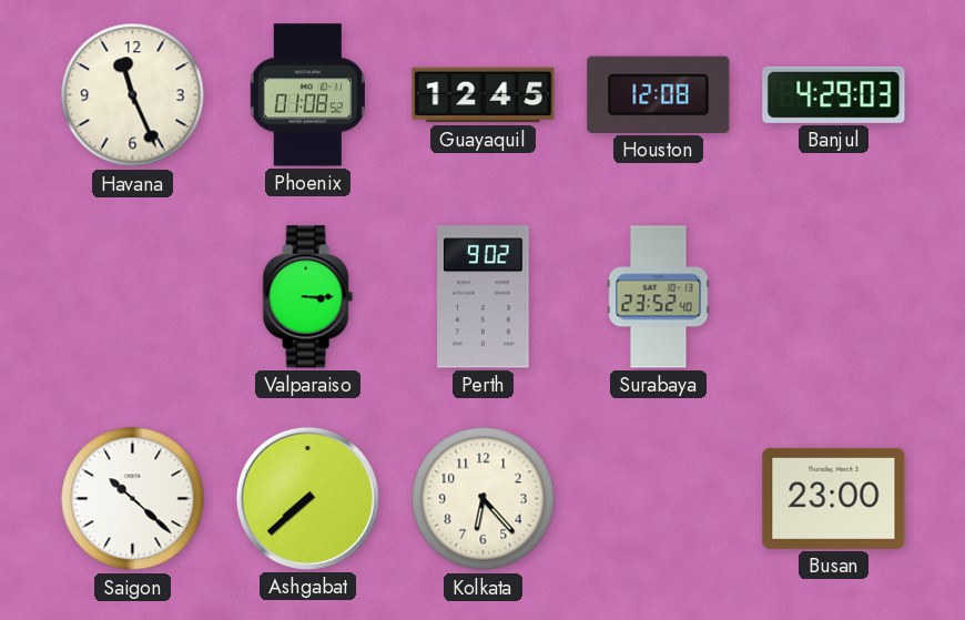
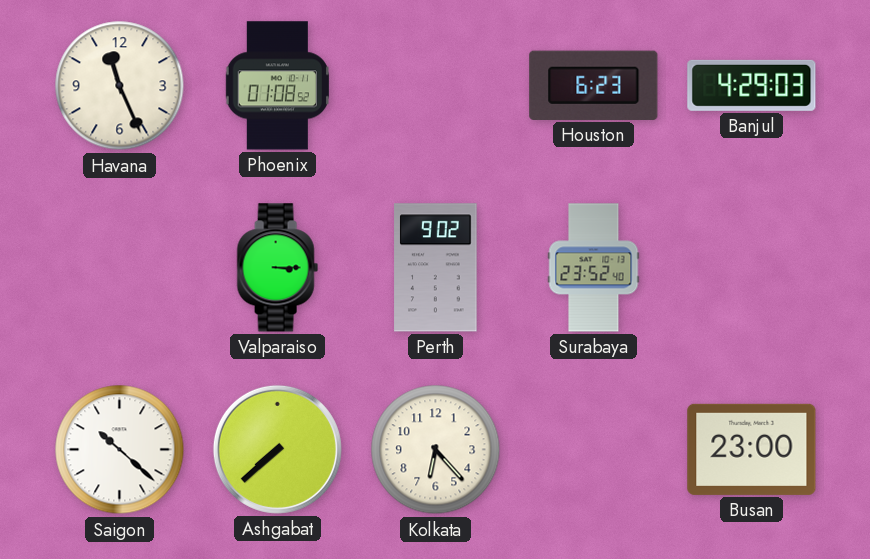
Guayaquil: 12:45 -> none
Houston: 12:08 -> 6:23
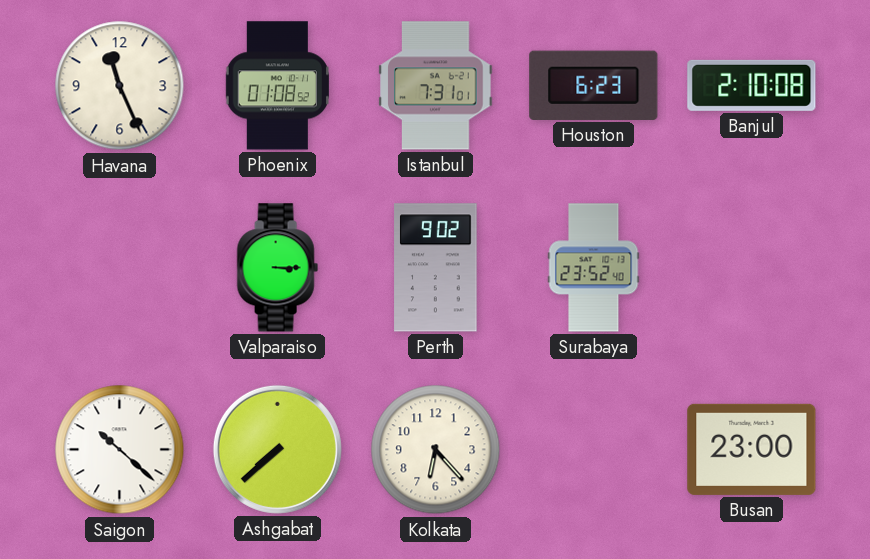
Istanbul: none -> 7:31
Banjul: 4:29 -> 2:10
